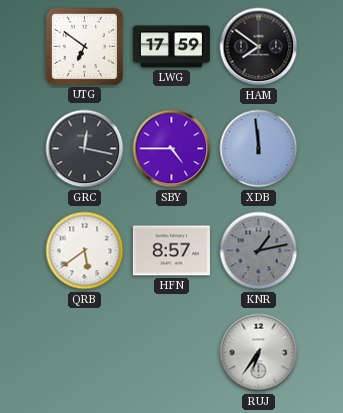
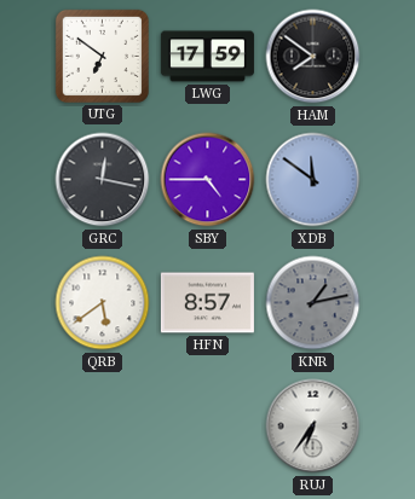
XDB: 11:59 -> 11:51
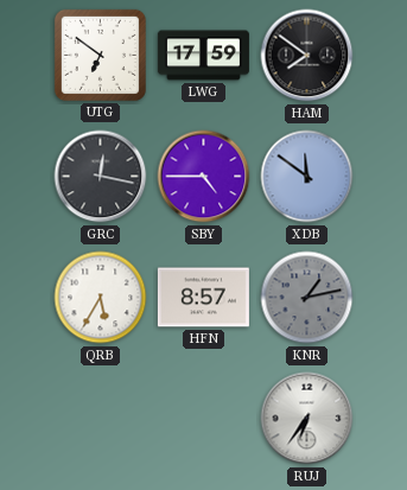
QRB: 5:39 -> 5:35
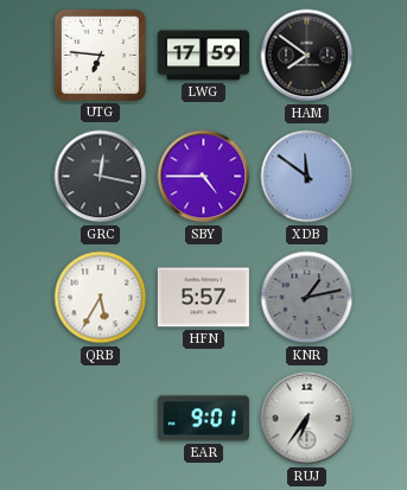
UTG: 6:51 -> 6:46
HFN: 8:57 -> 5:57
EAR: none -> 9:01
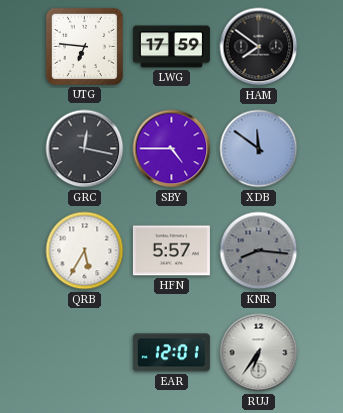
KNR: 1:13 -> 8:16
EAR: 9:01 -> 12:01
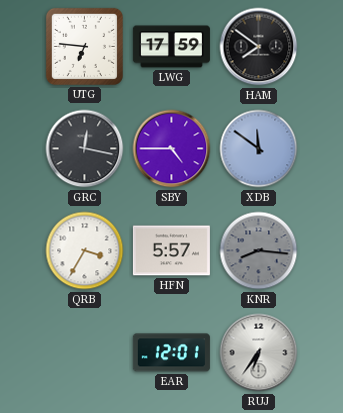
QRB: 5:35 -> 3:35
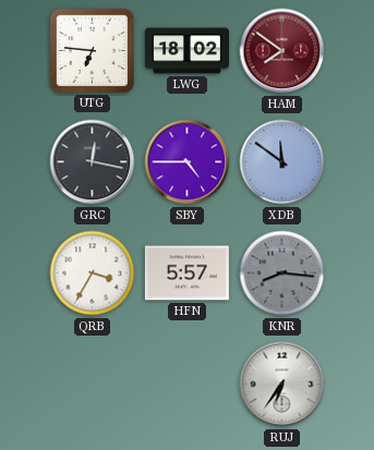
LWG: 17:59 -> 18:02
HAM dial: black -> burgundy
EAR: 12:01 -> none
